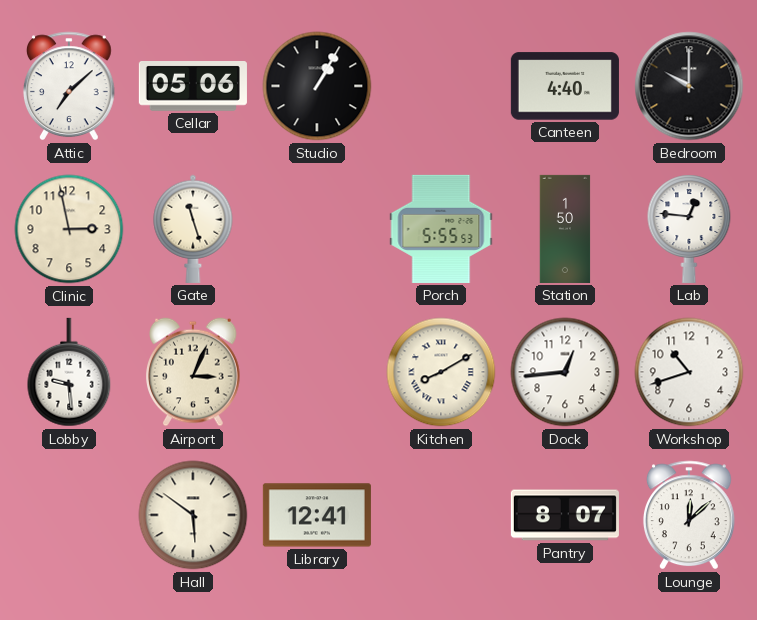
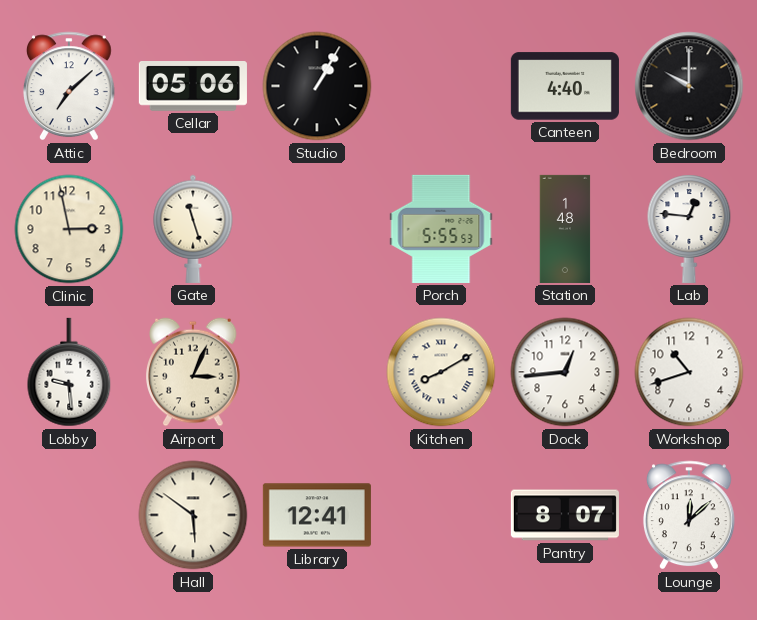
Station: 1:50 -> 1:48
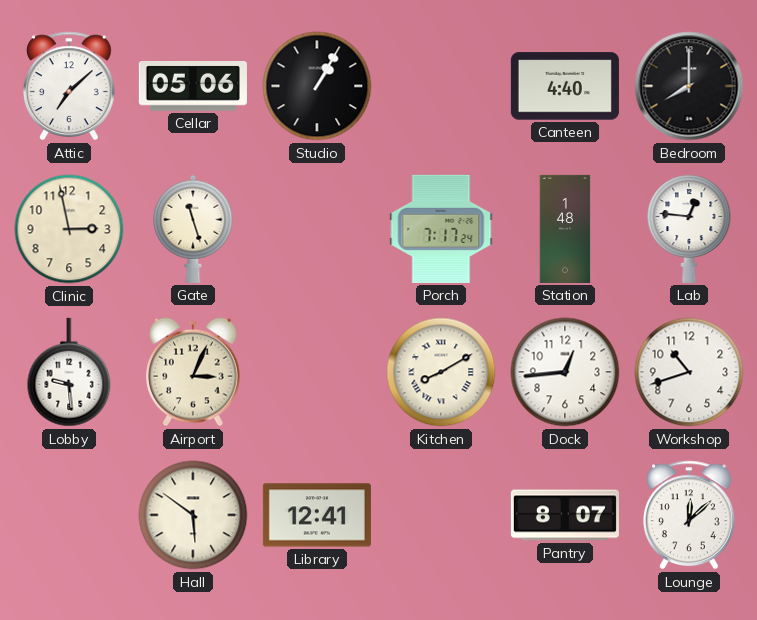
Bedroom: 10:00 -> 8:00
Porch: 5:55 -> 7:17
